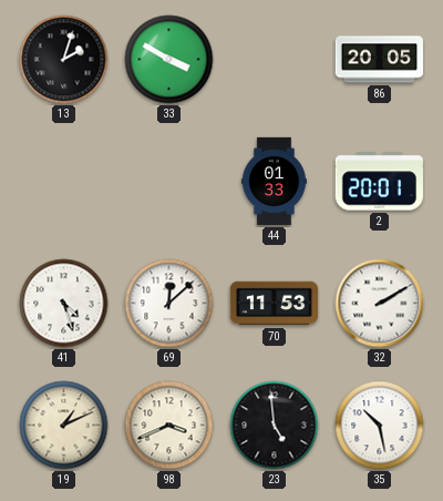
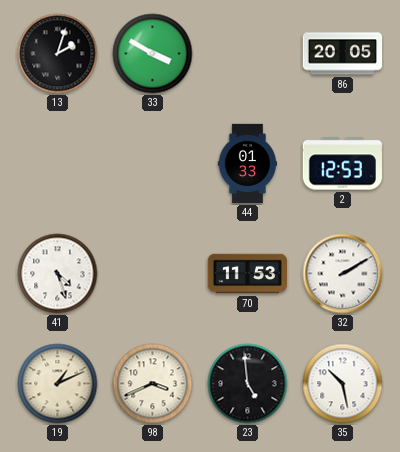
2: 20:01 -> 12:53
69: 12:08 -> none
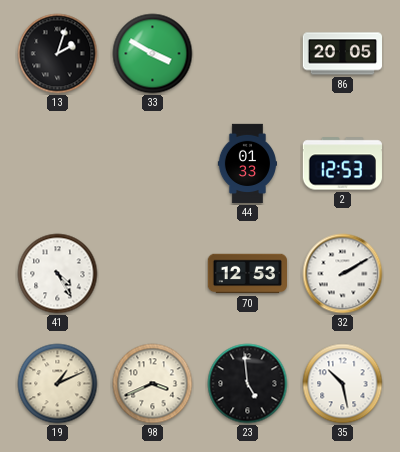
41: 4:27 -> 4:25
70: 11:53 -> 12:53
